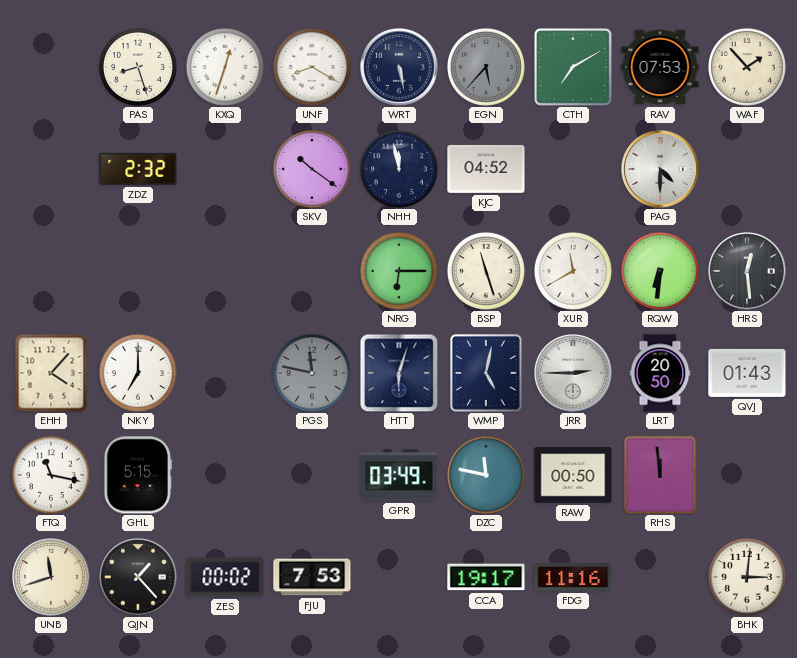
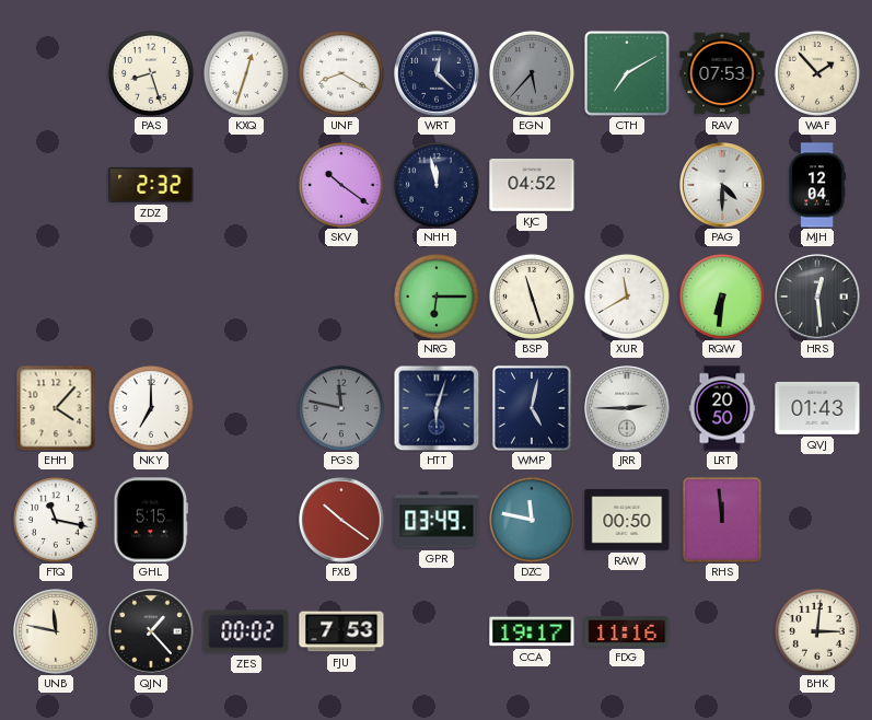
WRT: 5:28 -> 12:22
MJH: none -> 12:04
FXB: none -> 10:21
UNB: 11:42 -> 11:47
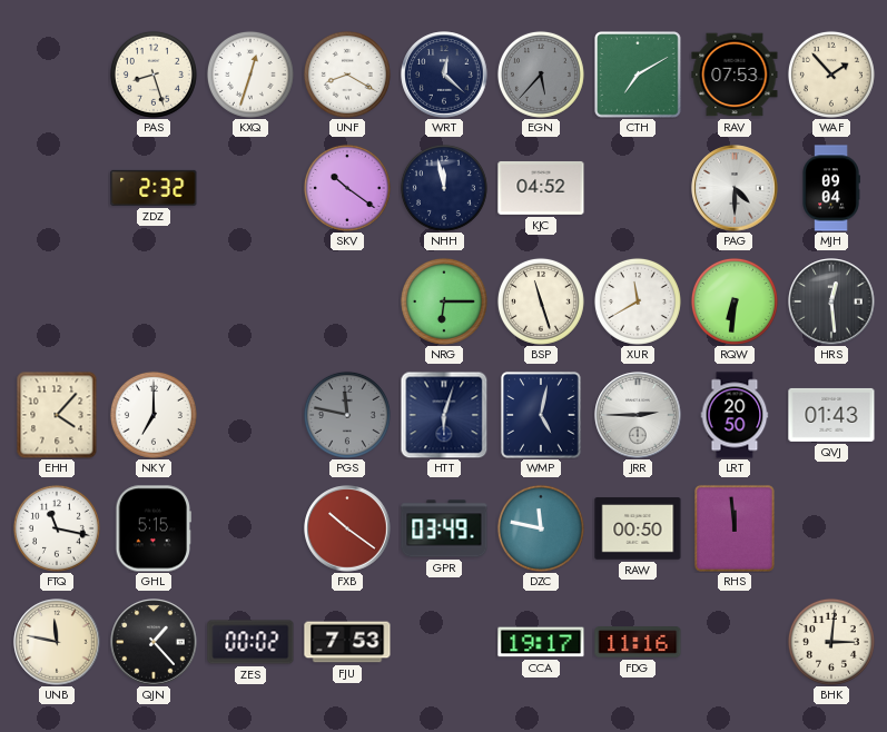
MJH: 12:04 -> 09:04
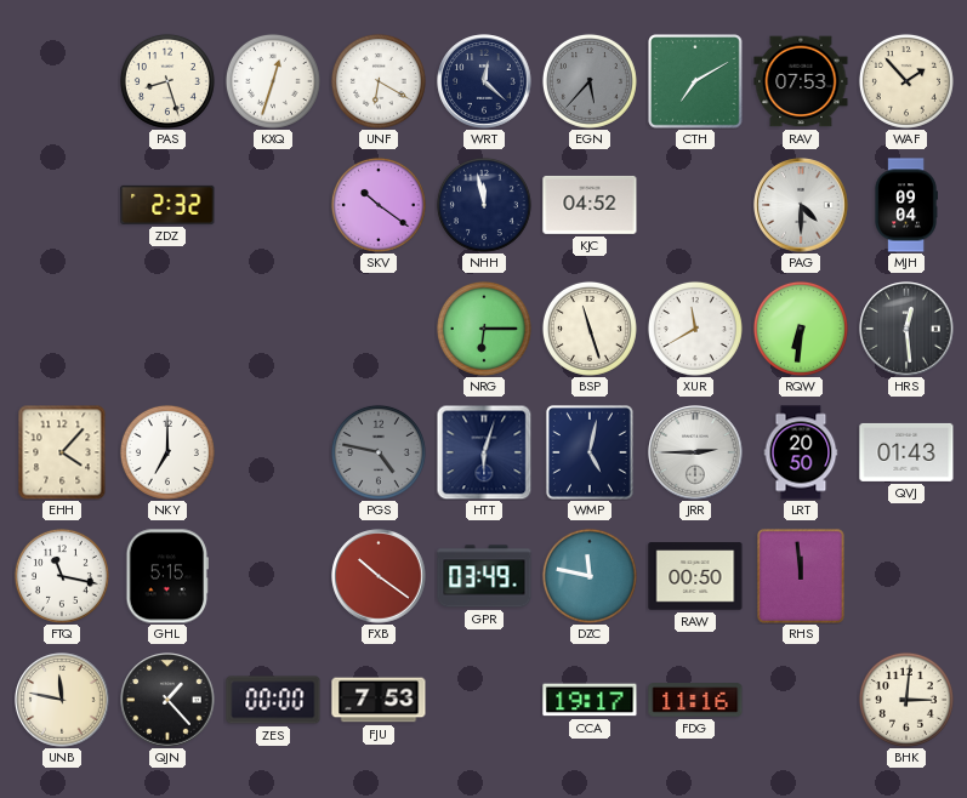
UNF: 8:20 -> 6:20
PGS: 11:47 -> 4:47
ZES: 00:02 -> 00:00
